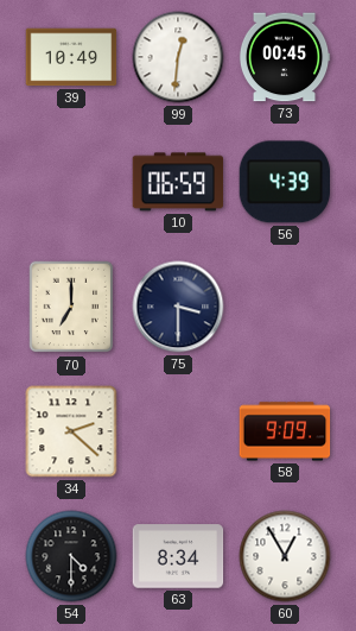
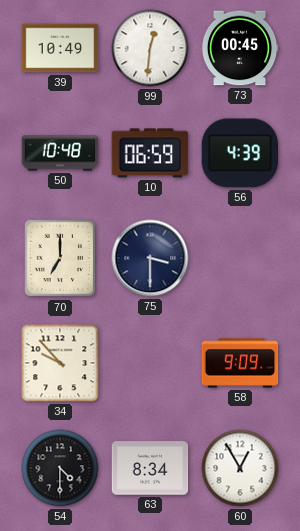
50: none -> 10:48
34: 2:22 -> 9:53
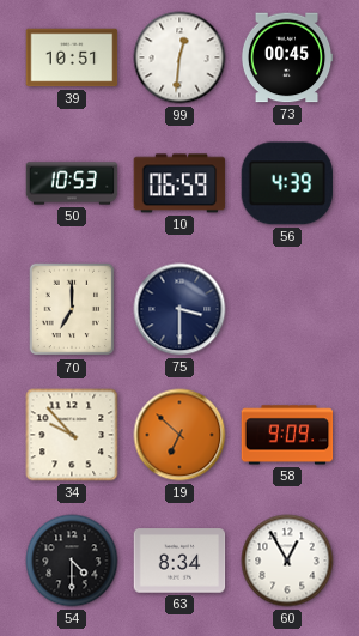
39: 10:49 -> 10:51
50: 10:48 -> 10:53
19: none -> 6:52
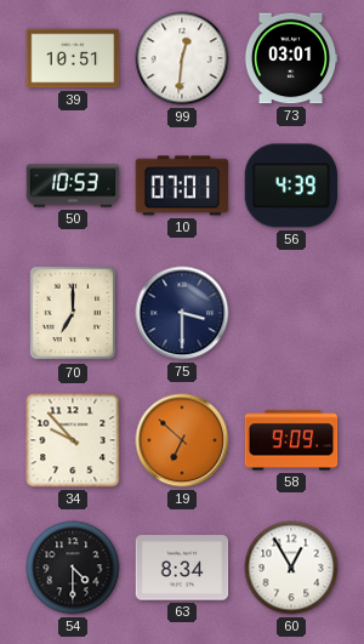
73: 00:45 -> 03:01
10: 06:59 -> 07:01
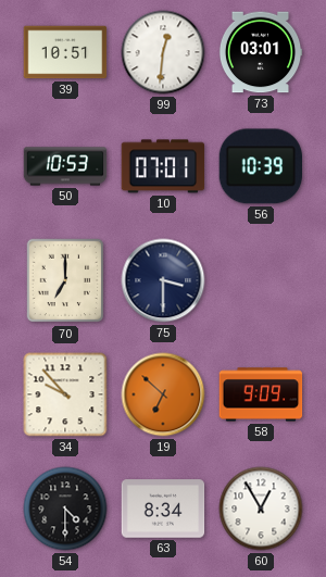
56: 4:39 -> 10:39
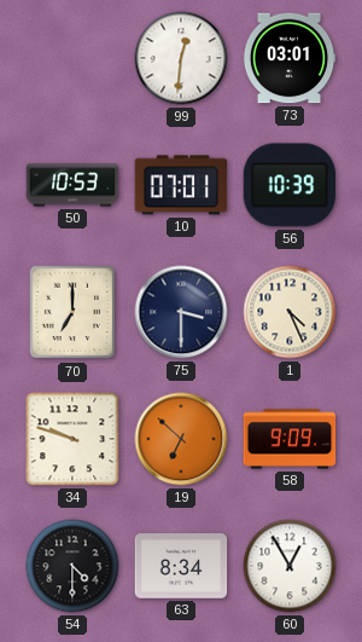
39: 10:51 -> none
1: none -> 4:26
34: 9:53 -> 9:48
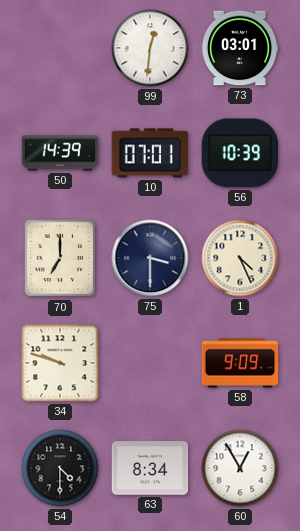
50: 10:53 -> 14:39
19: 6:52 -> none
